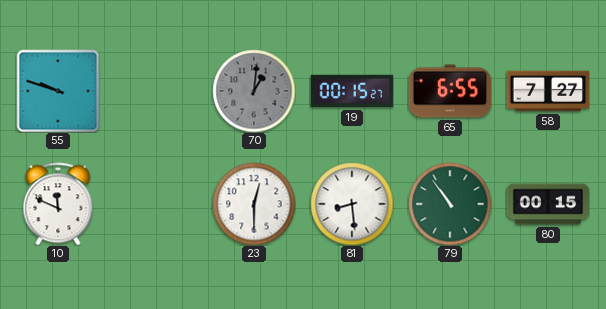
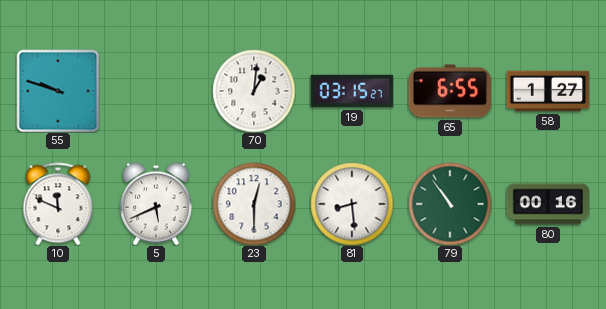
70 dial: grey -> white
19: 00:15 -> 03:15
58: 7:27 -> 1:27
5: none -> 5:41
80: 00:15 -> 00:16
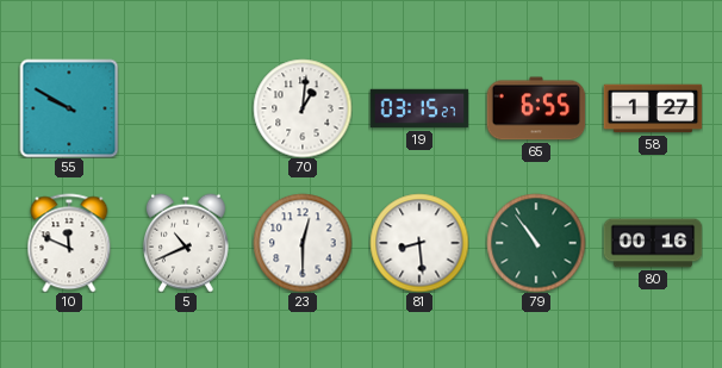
55: 9:48 -> 9:50
5: 5:41 -> 10:41
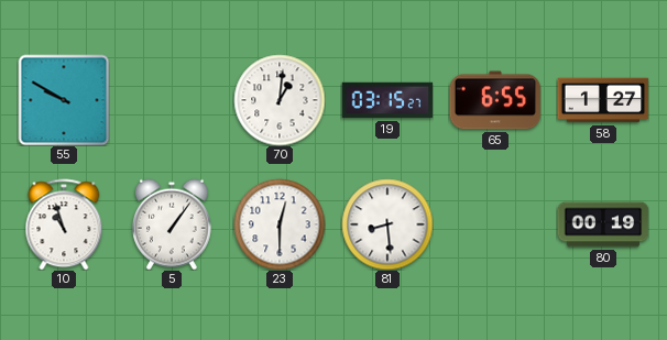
10: 11:49 -> 10:57
5: 10:41 -> 1:06
79: 10:54 -> none
80: 00:16 -> 00:19
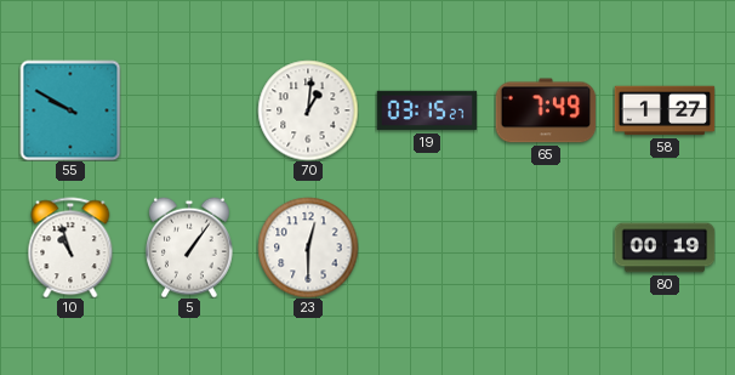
65: 6:55 -> 7:49
81: 8:29 -> none
